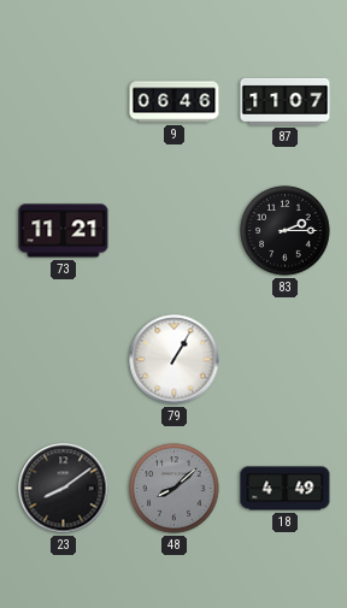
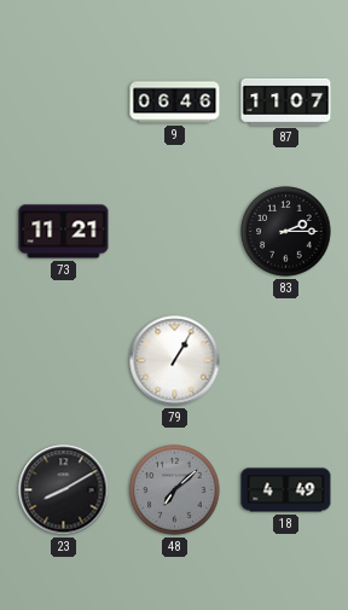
23: 8:09 -> 8:10
48: 8:08 -> 7:08
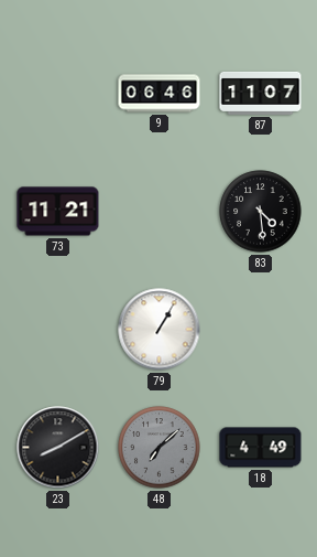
83: 2:15 -> 4:29
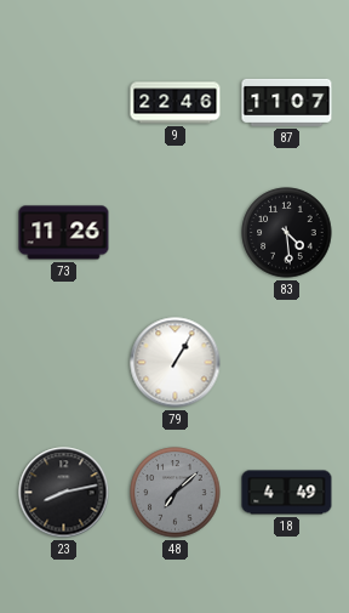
9: 06:46 -> 22:46
73: 11:21 -> 11:26
23: 8:10 -> 8:13
